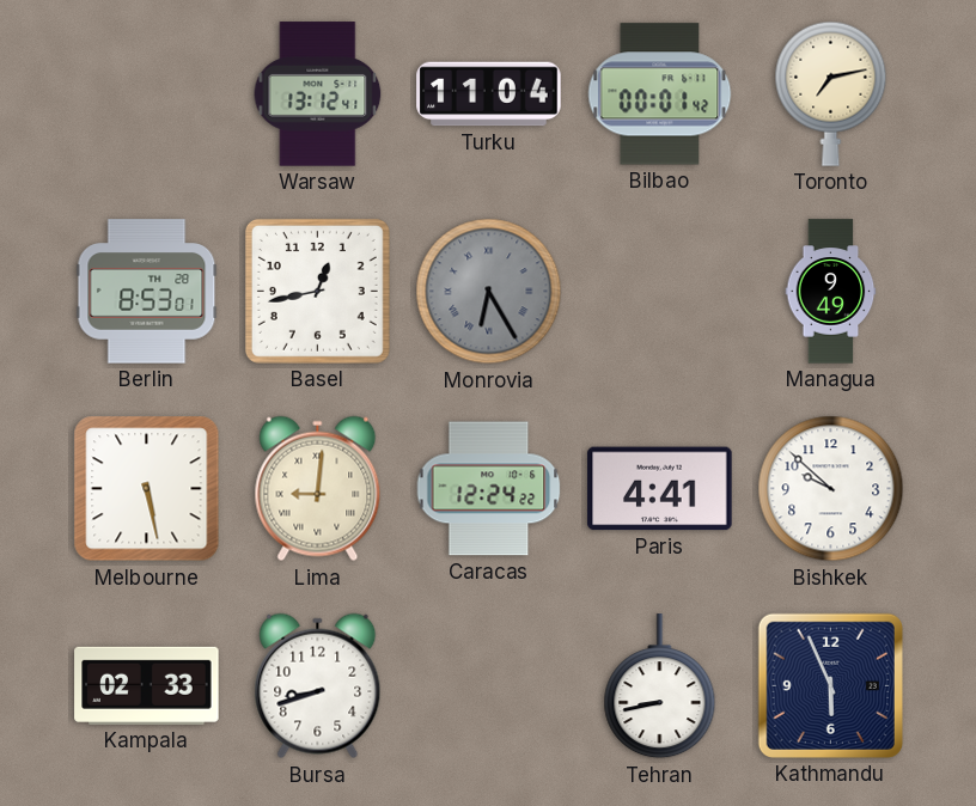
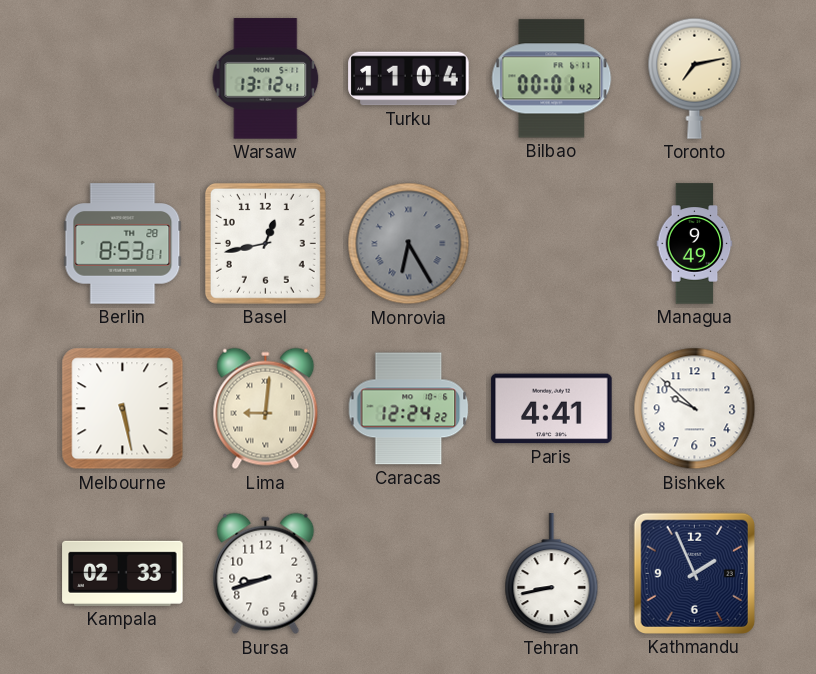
Kathmandu: 5:56 -> 1:56
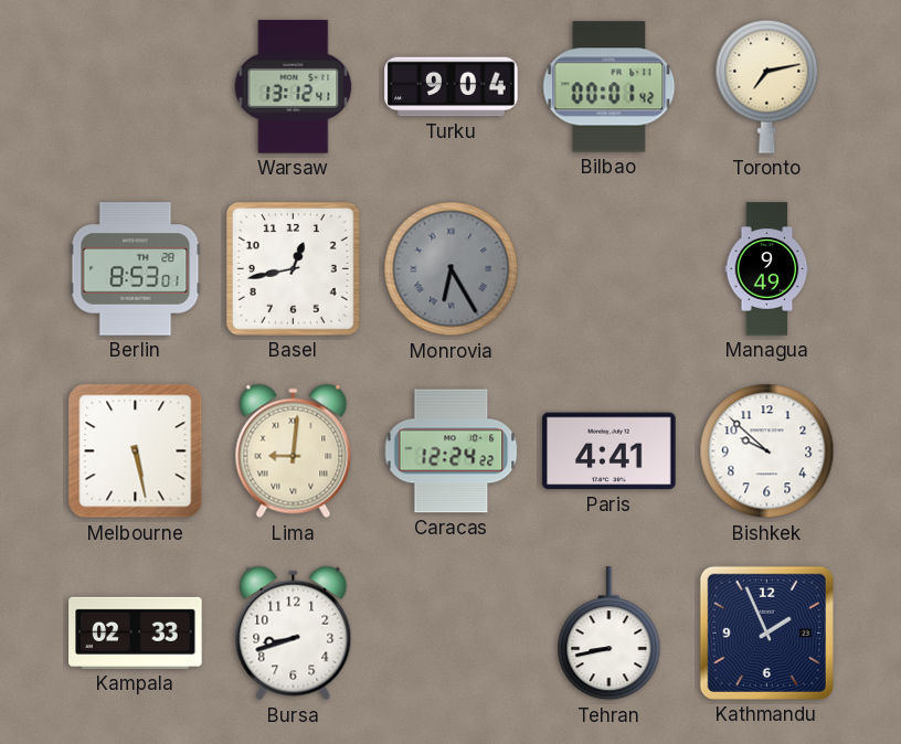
Turku: 11:04 -> 9:04
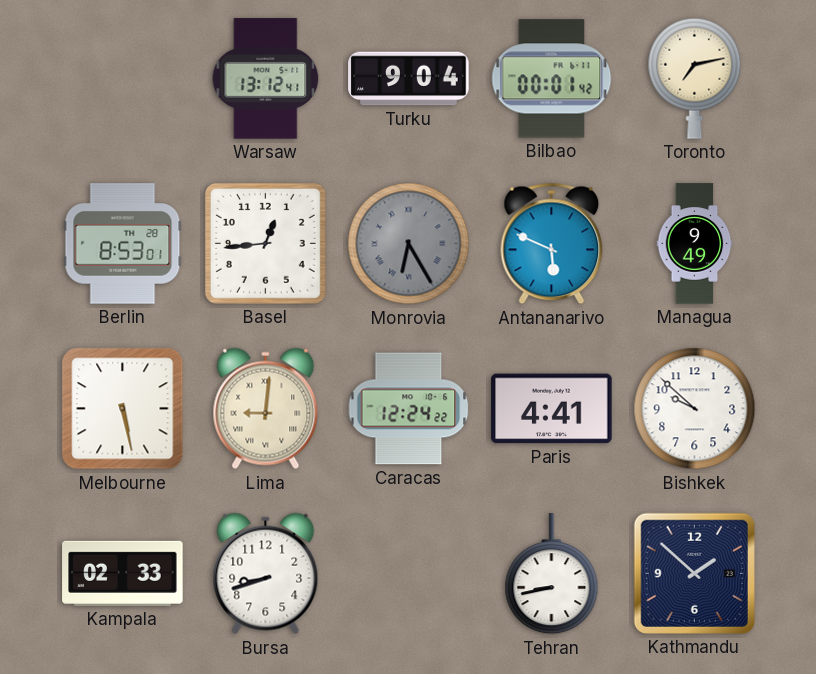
Basel: 12:43 -> 12:44
Antananarivo: none -> 5:49
Kathmandu: 1:56 -> 1:52
